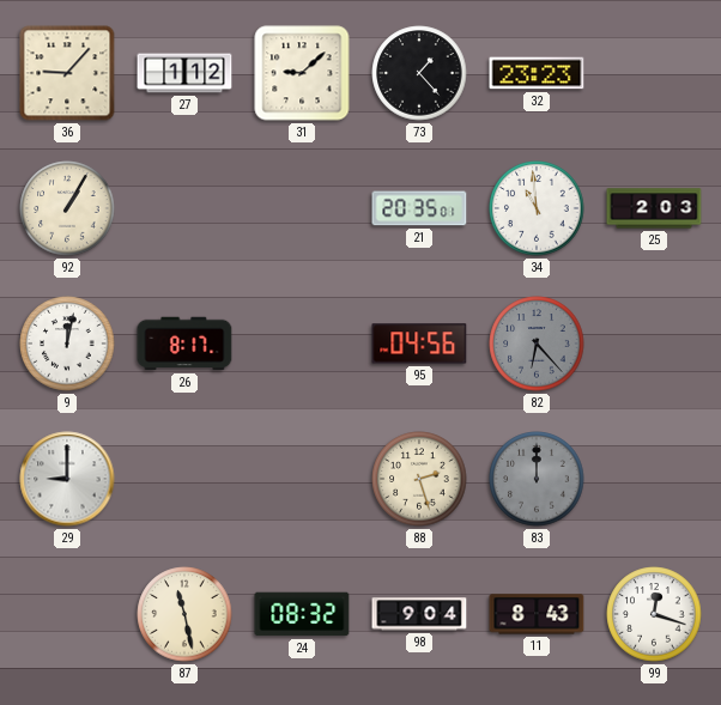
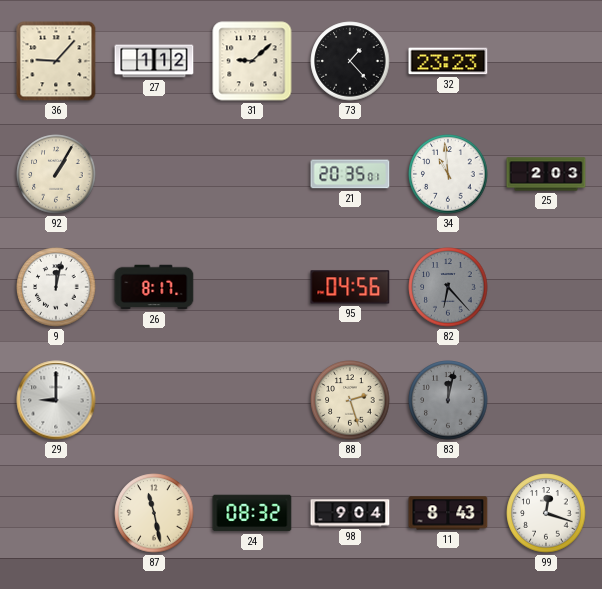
83: 12:00 -> 12:02
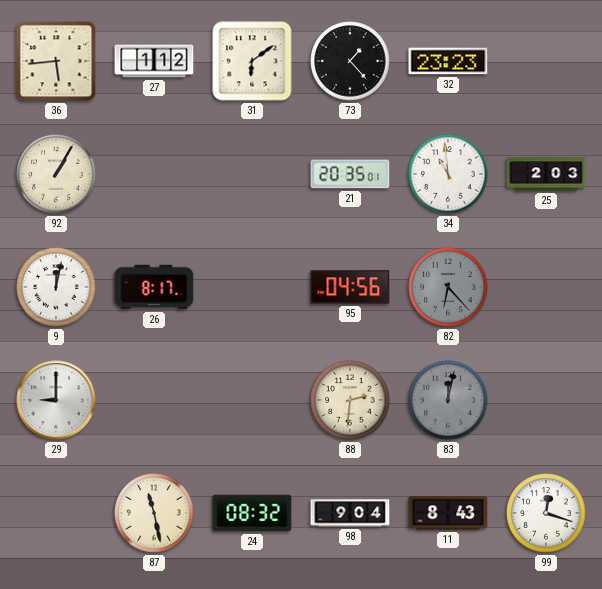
36: 9:07 -> 5:44
31: 9:08 -> 6:09
88: 2:27 -> 2:31
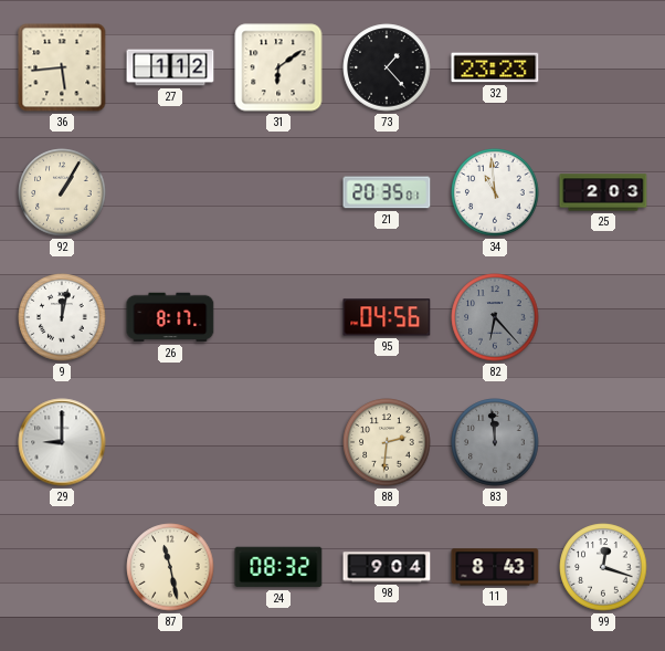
83: 12:02 -> 11:59
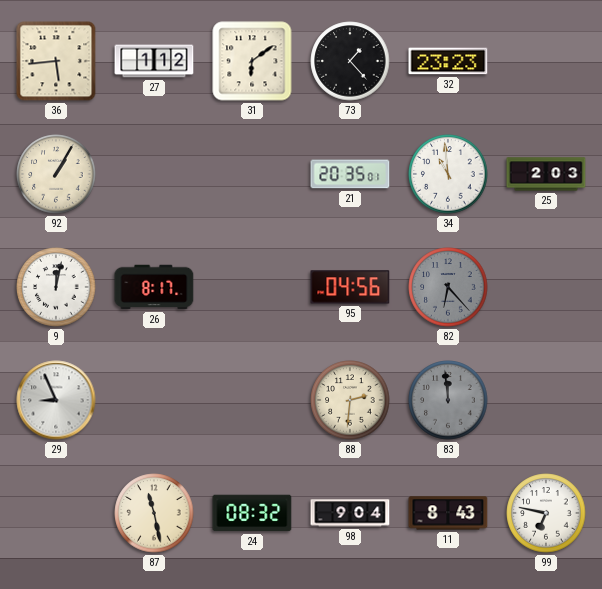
29: 9:00 -> 8:56
99: 12:18 -> 6:47
